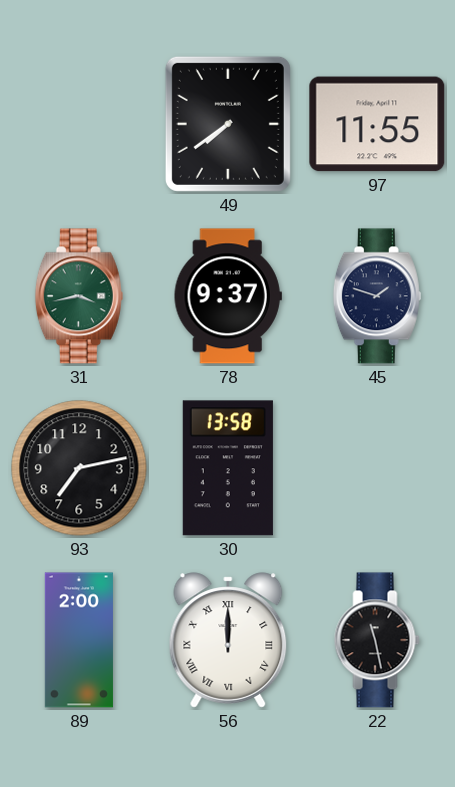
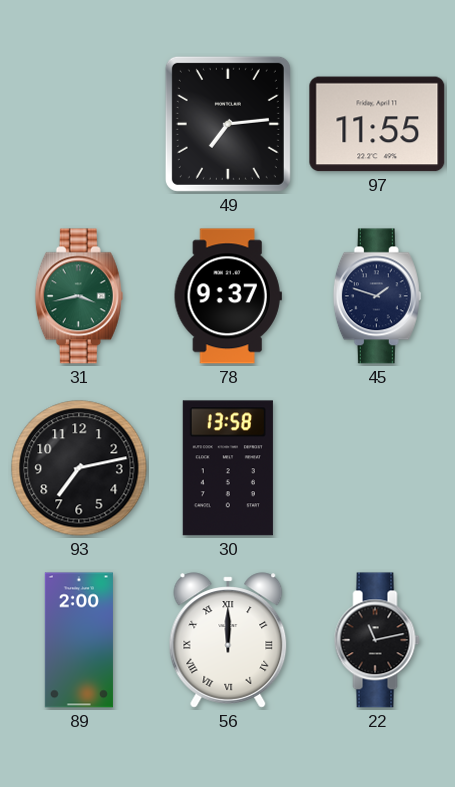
49: 7:39 -> 7:14
22: 11:28 -> 11:13
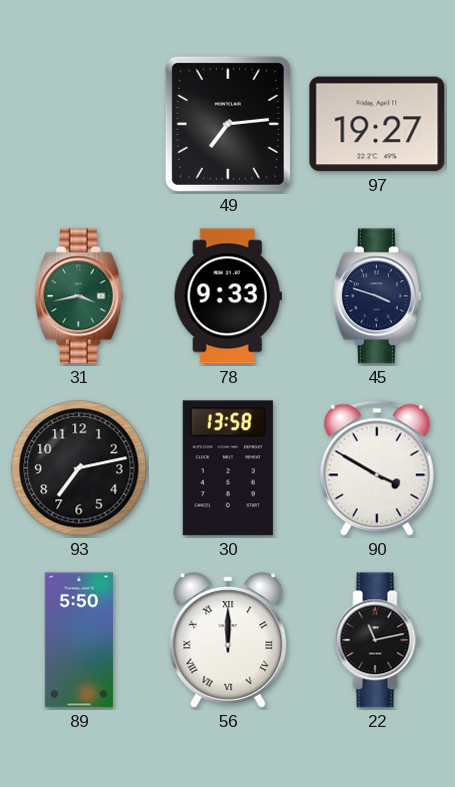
97: 11:55 -> 19:27
78: 9:37 -> 9:33
45: 1:48 -> 3:48
90: none -> 3:50
89: 2:00 -> 5:50
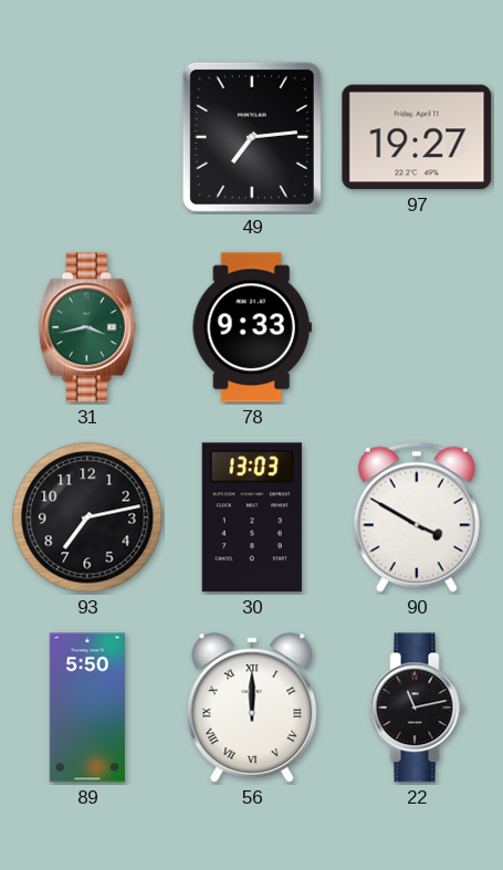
45: 3:48 -> none
30: 13:58 -> 13:03
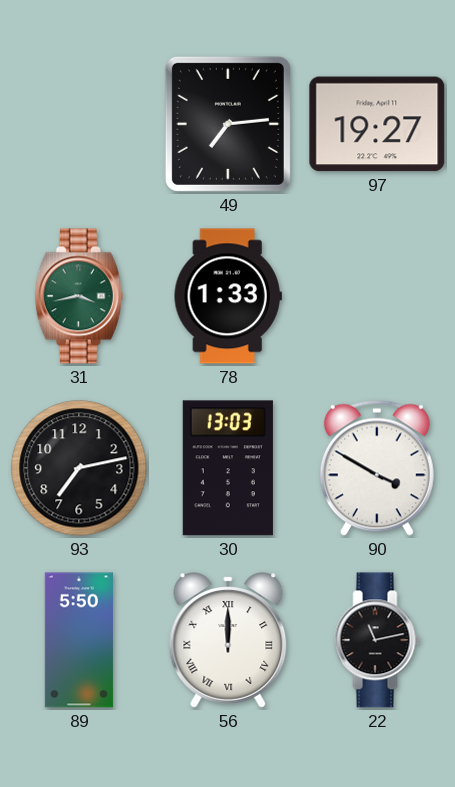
78: 9:33 -> 1:33
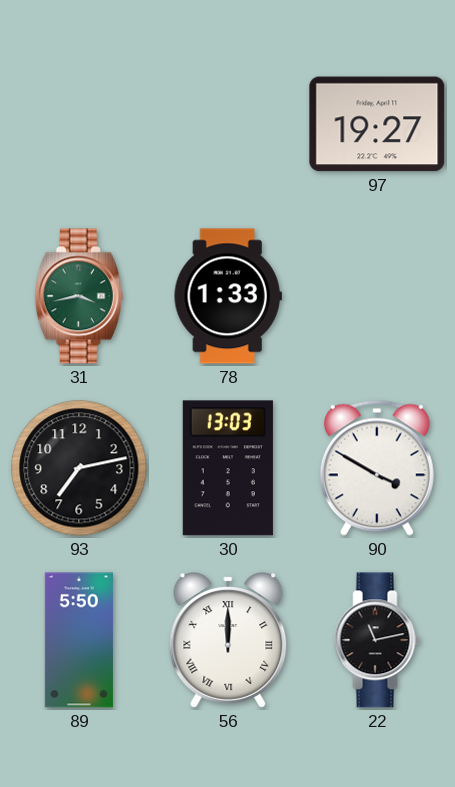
49: 7:14 -> none
